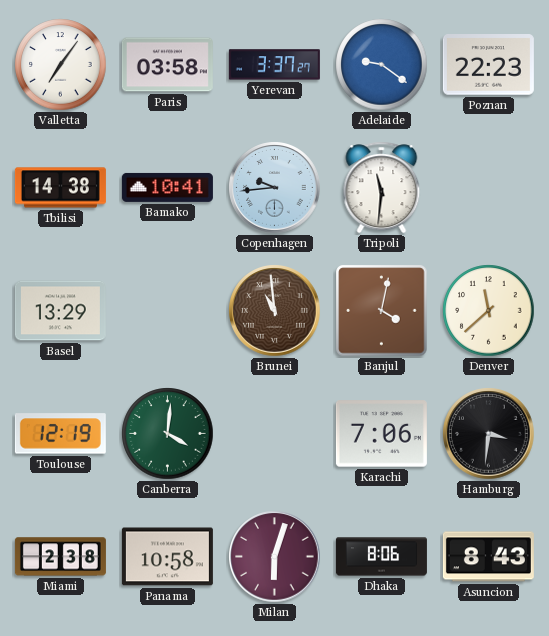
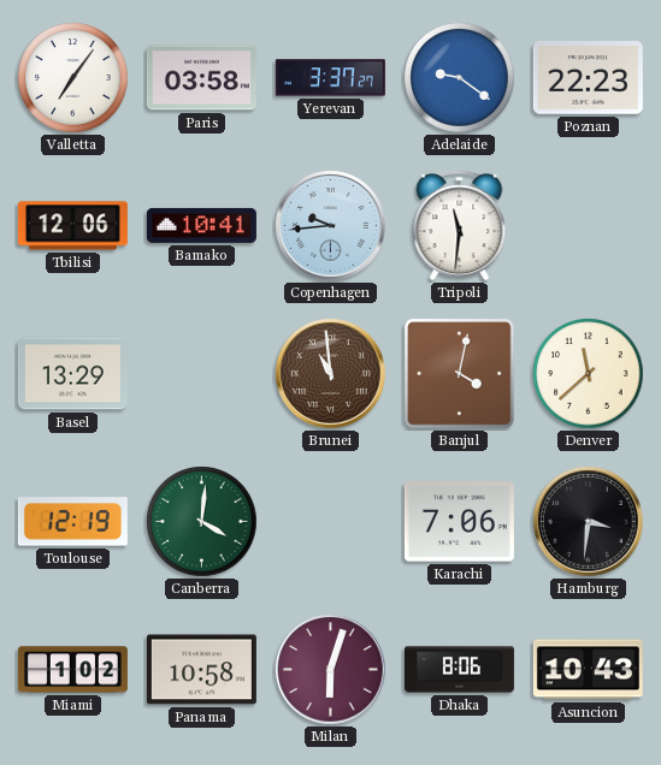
Tbilisi: 14:38 -> 12:06
Miami: 2:38 -> 1:02
Asuncion: 8:43 -> 10:43
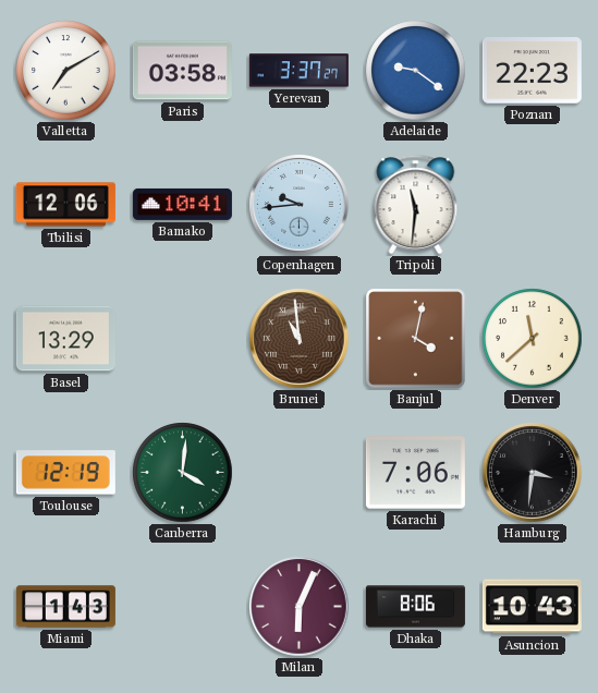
Valletta: 7:06 -> 7:10
Miami: 1:02 -> 1:43
Panama: 10:58 -> none
Milan: 6:03 -> 6:04
